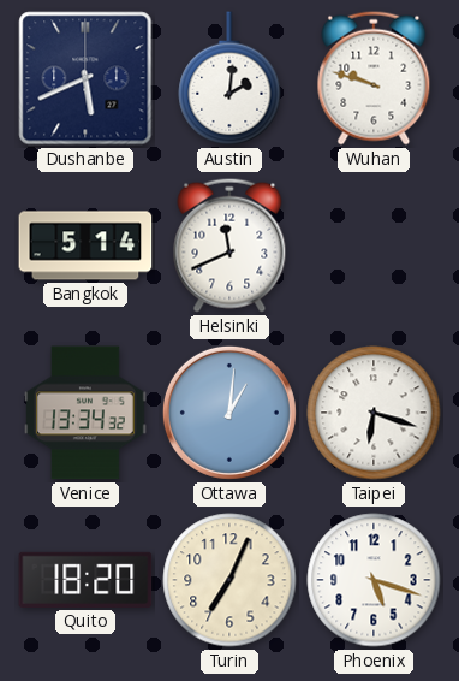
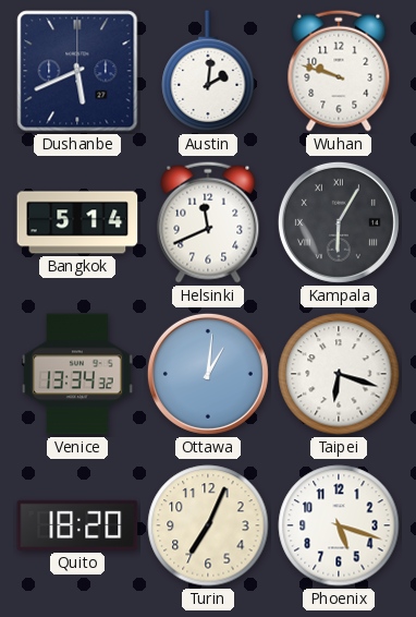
Kampala: none -> 6:05
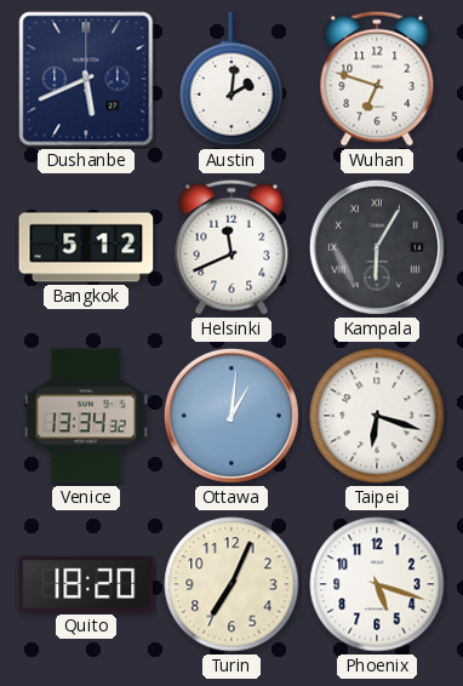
Wuhan: 9:48 -> 6:48
Bangkok: 5:14 -> 5:12
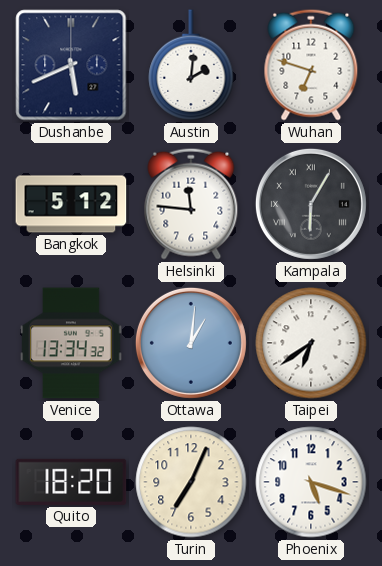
Helsinki: 11:41 -> 11:46
Taipei: 6:18 -> 6:39
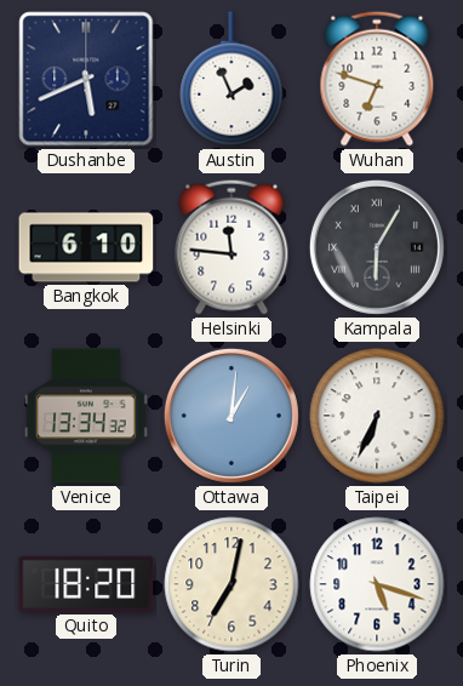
Austin: 2:01 -> 1:56
Bangkok: 5:12 -> 6:10
Taipei: 6:39 -> 6:34
Turin: 7:04 -> 7:02
